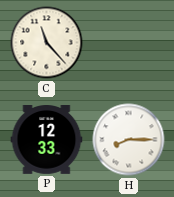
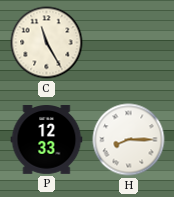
C: 11:23 -> 11:25
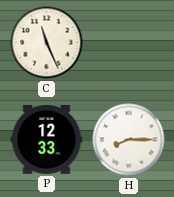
C: 11:25 -> 11:26
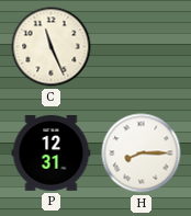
P: 12:33 -> 12:31
